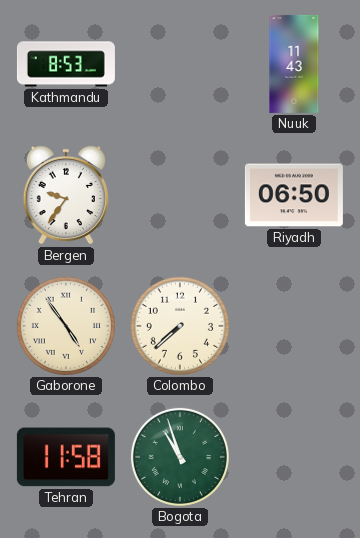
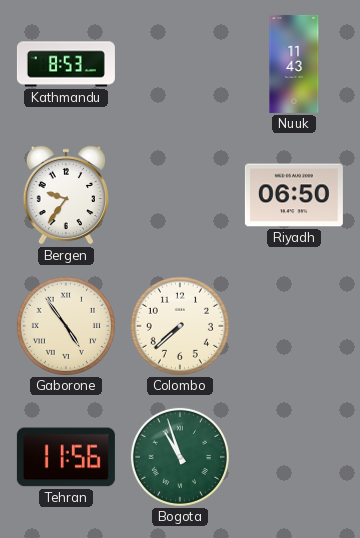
Tehran: 11:58 -> 11:56
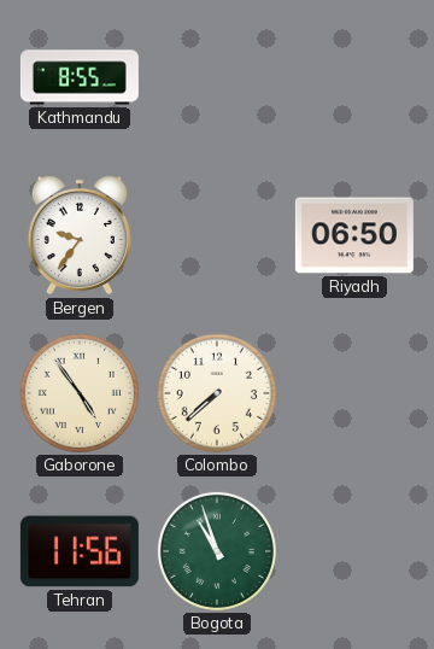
Kathmandu: 8:53 -> 8:55
Nuuk: 11:43 -> none
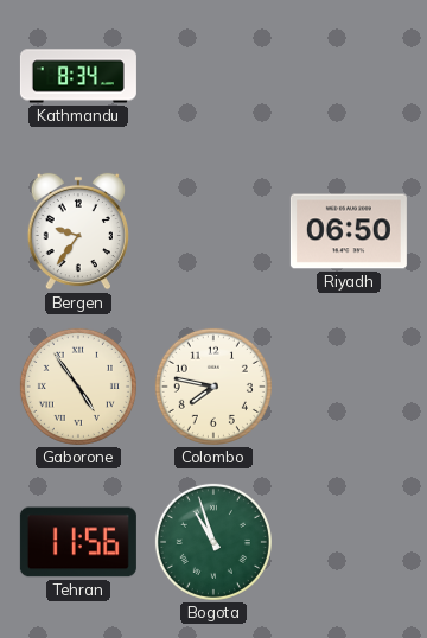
Kathmandu: 8:55 -> 8:34
Colombo: 7:38 -> 7:47
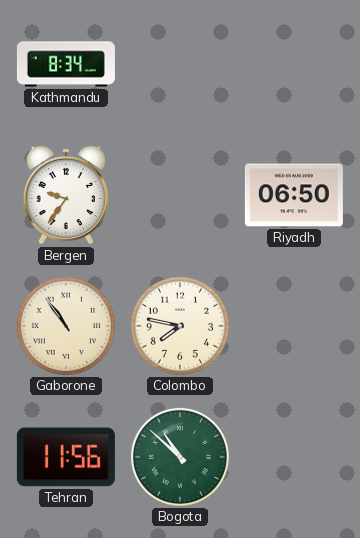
Gaborone: 4:54 -> 10:54
Bogota: 10:57 -> 10:52
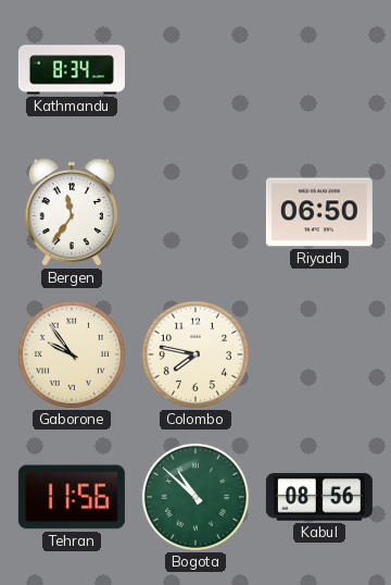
Bergen: 9:36 -> 11:36
Gaborone: 10:54 -> 9:54
Kabul: none -> 08:56
